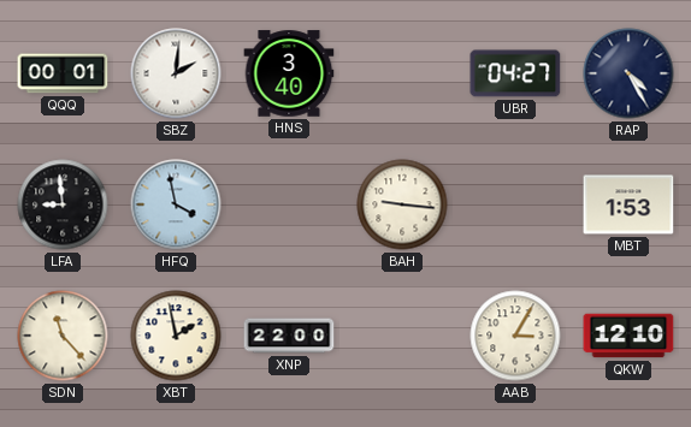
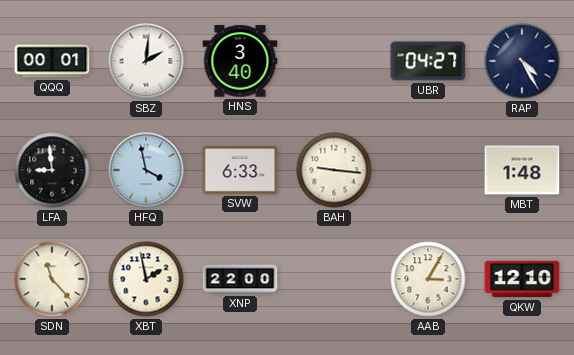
SVW: none -> 6:33
MBT: 1:53 -> 1:48
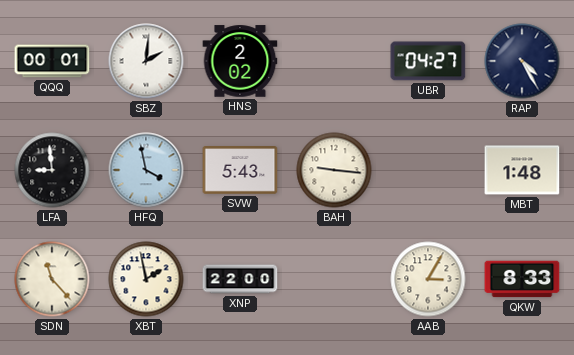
HNS: 3:40 -> 2:02
SVW: 6:33 -> 5:43
QKW: 12:10 -> 8:33
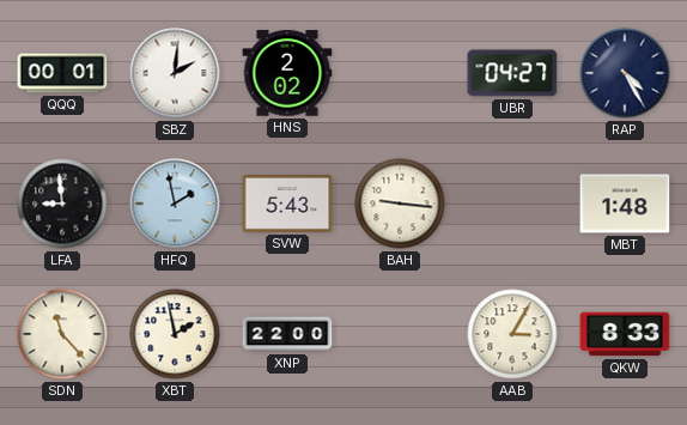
HFQ: 3:58 -> 1:58
